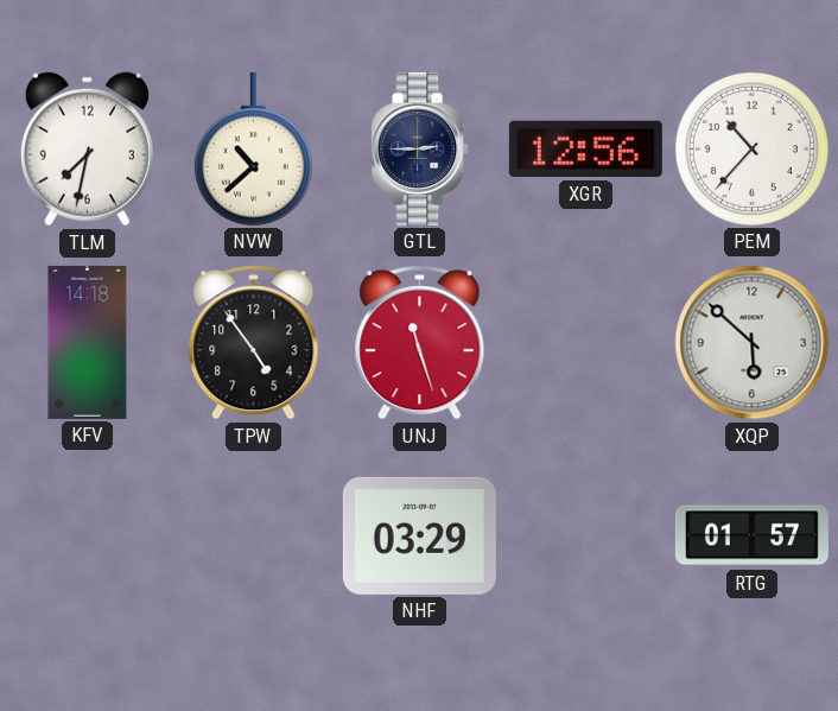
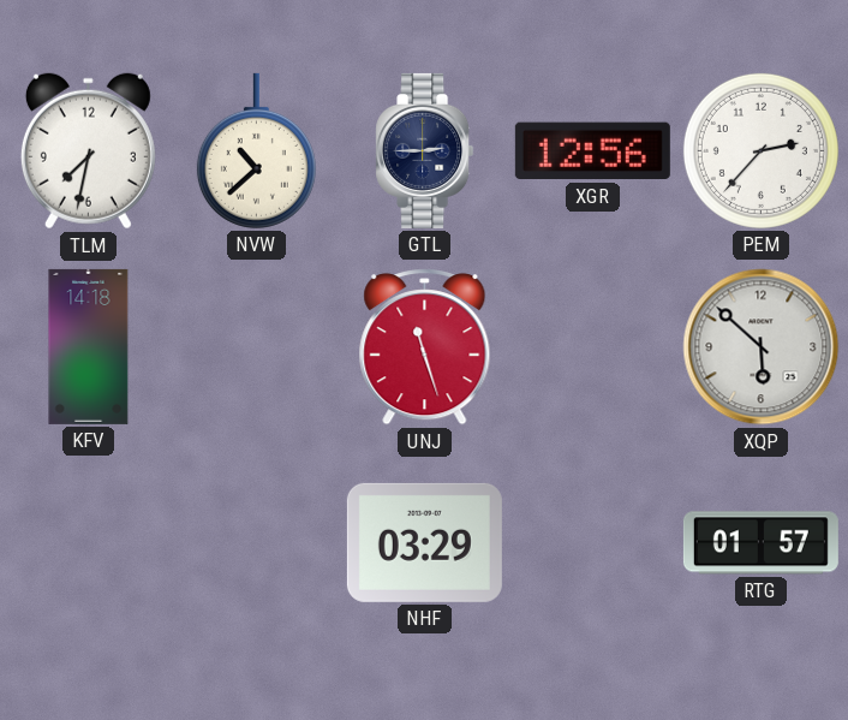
PEM: 10:37 -> 2:37
TPW: 4:54 -> none
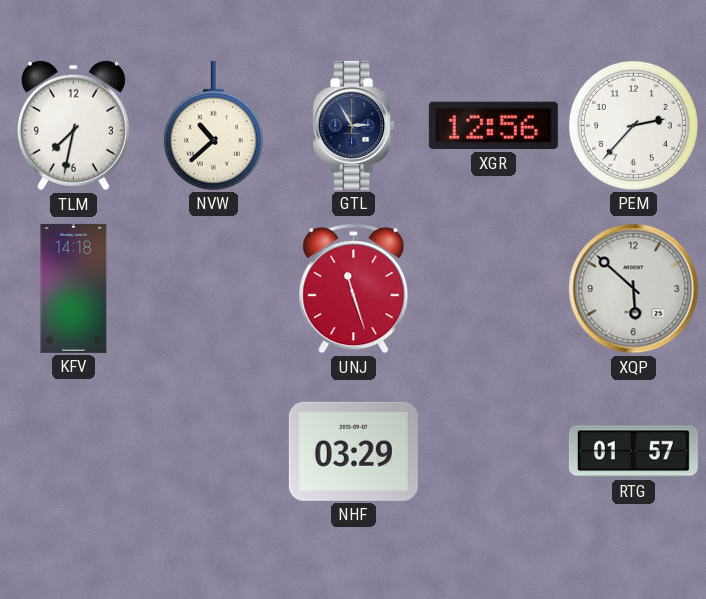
GTL: 2:45 -> 2:55
